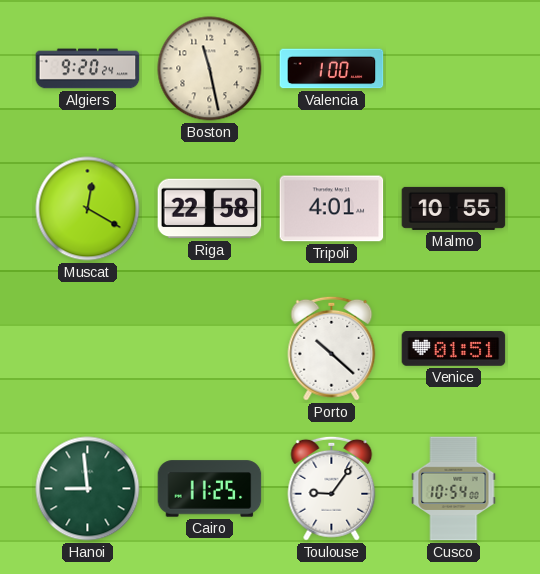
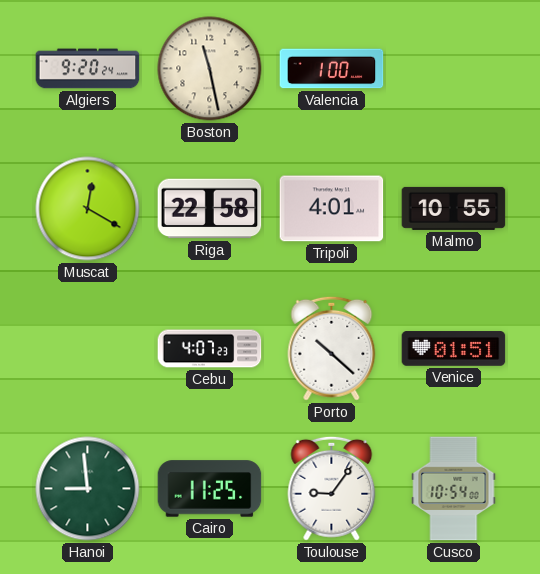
Cebu: none -> 4:07
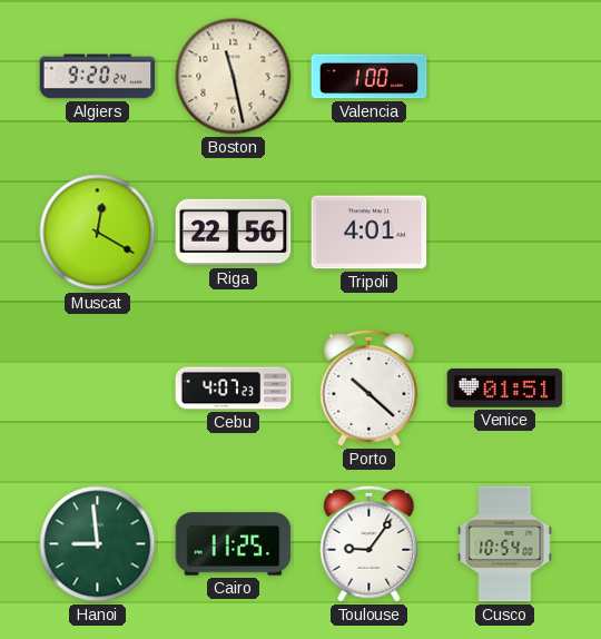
Riga: 22:58 -> 22:56
Malmo: 10:55 -> none
